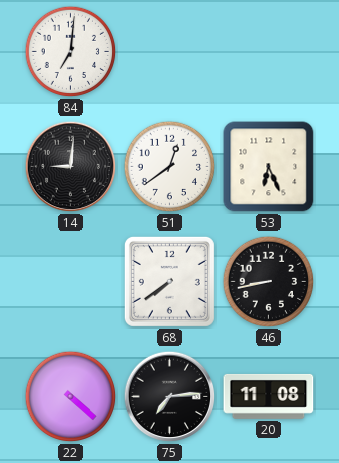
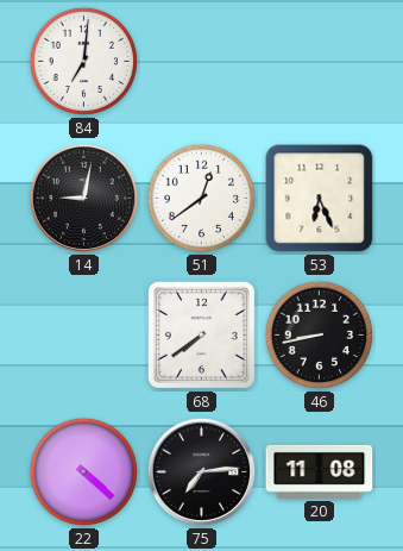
14: 9:01 -> 9:02
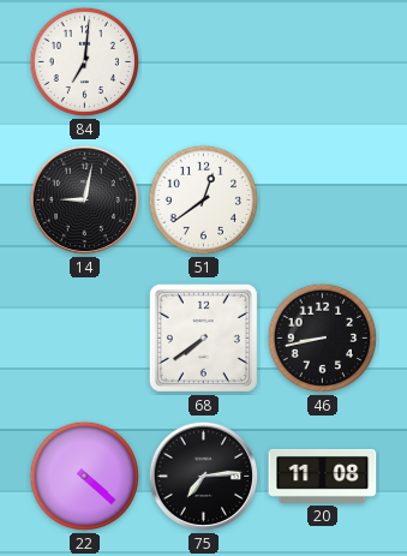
53: 6:26 -> none
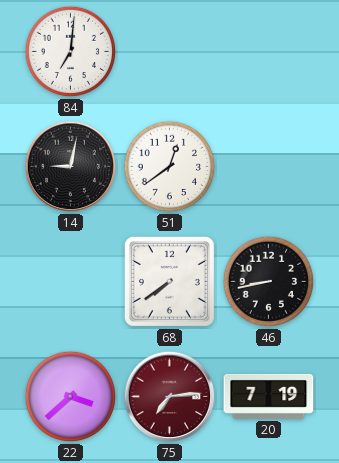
22: 4:22 -> 3:38
75 dial: black -> burgundy
20: 11:08 -> 7:19
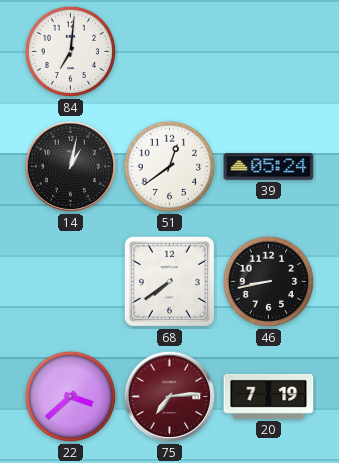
14: 9:02 -> 1:02
39: none -> 05:24
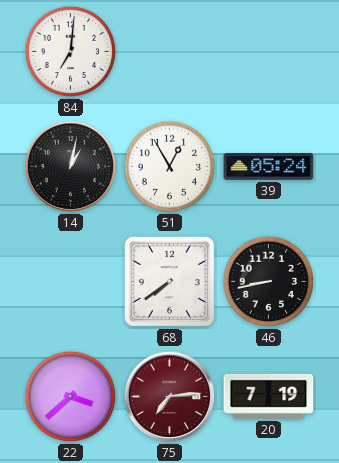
51: 12:39 -> 12:55
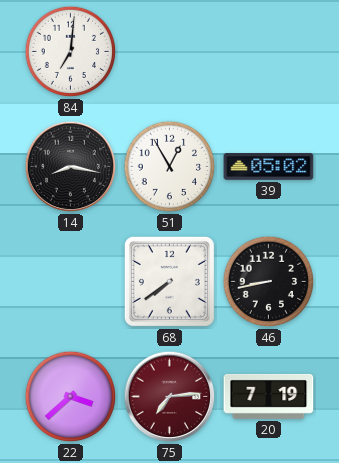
14: 1:02 -> 8:17
39: 05:24 -> 05:02
